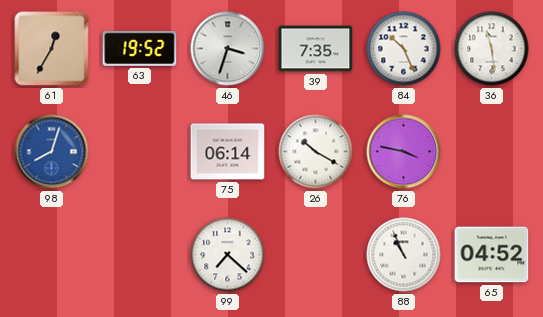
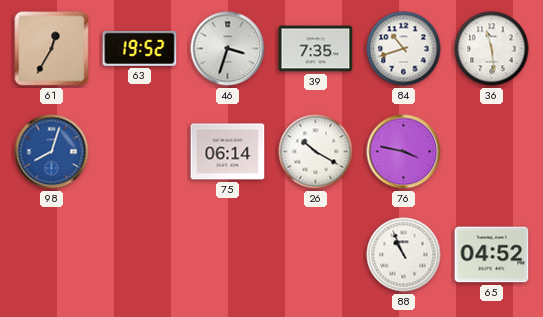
84: 10:26 -> 10:42
99: 7:22 -> none
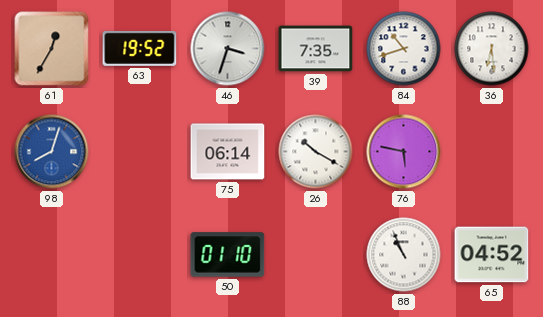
36: 11:29 -> 6:29
76: 3:47 -> 5:47
50: none -> 01:10
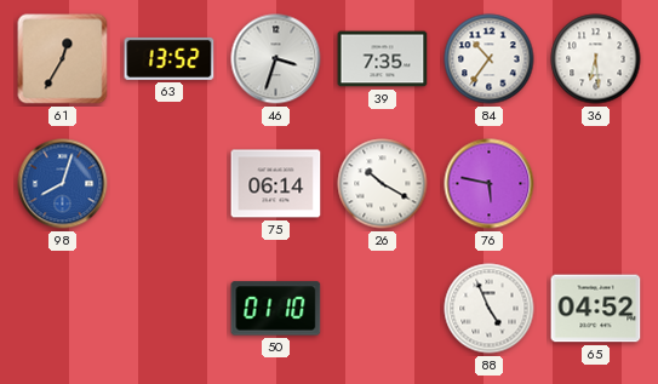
63: 19:52 -> 13:52
84: 10:42 -> 10:36
88: 10:56 -> 4:56
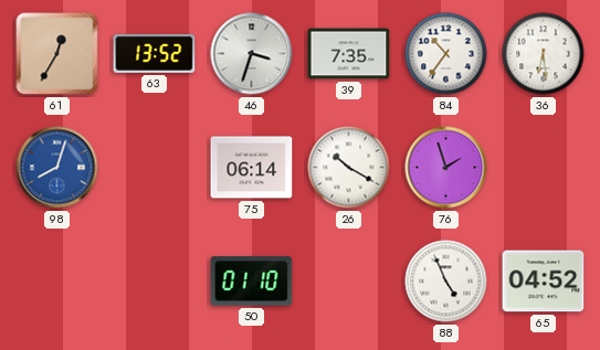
76: 5:47 -> 1:57
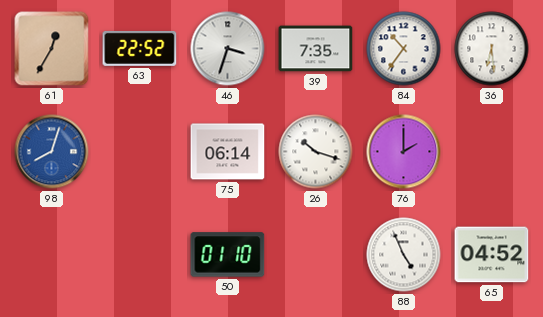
63: 13:52 -> 22:52
26: 10:20 -> 10:18
76: 1:57 -> 2:00
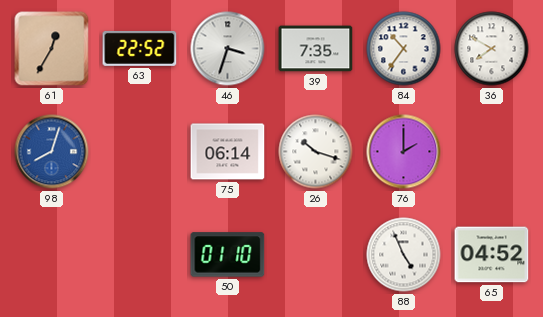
36: 6:29 -> 7:50
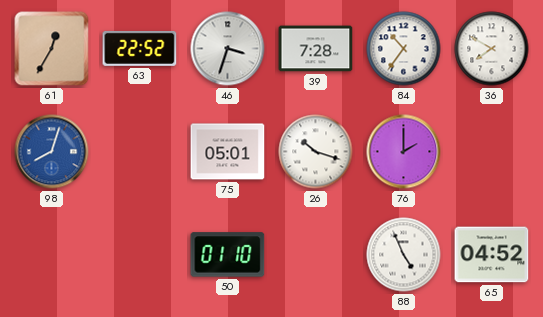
39: 7:35 -> 7:28
75: 06:14 -> 05:01
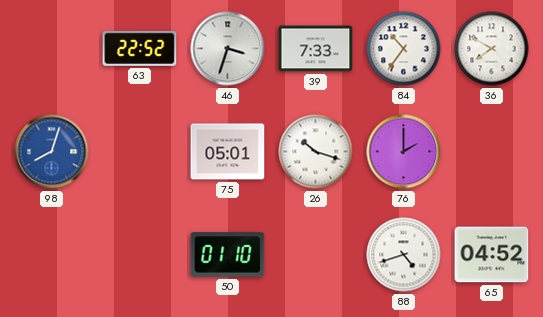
61: 12:35 -> none
39: 7:28 -> 7:33
88: 4:56 -> 4:42
